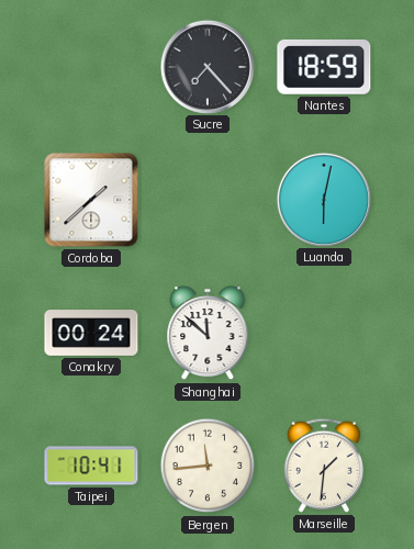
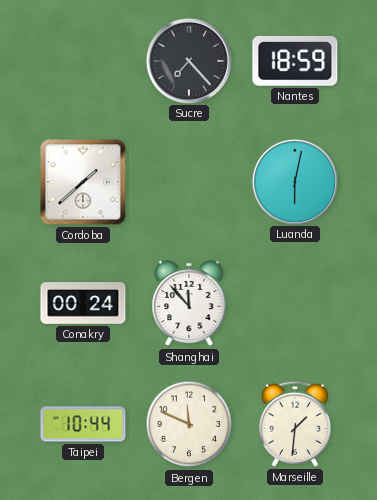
Shanghai: 11:52 -> 11:53
Taipei: 10:41 -> 10:44
Bergen: 11:44 -> 11:49
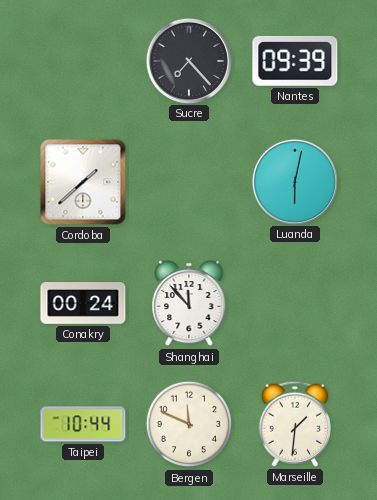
Nantes: 18:59 -> 09:39
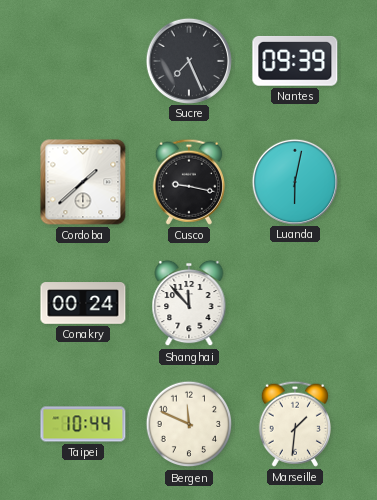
Sucre: 7:23 -> 7:26
Cusco: none -> 9:17
